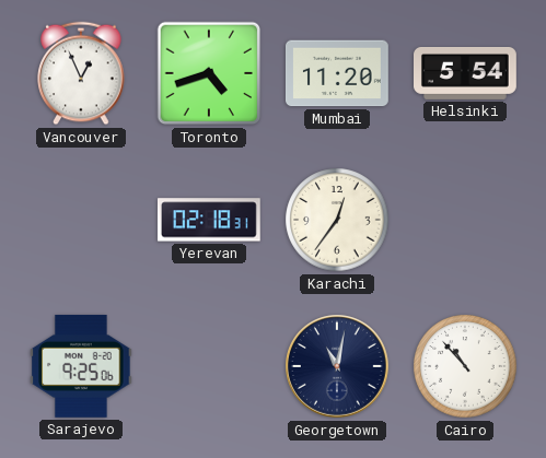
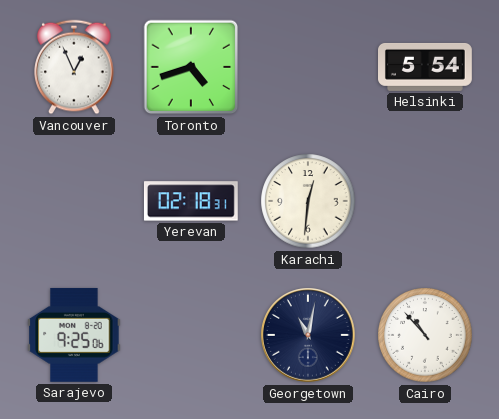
Mumbai: 11:20 -> none
Karachi: 12:36 -> 12:31
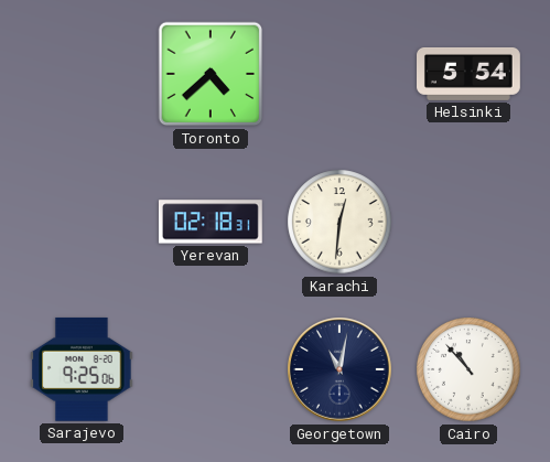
Vancouver: 12:56 -> none
Toronto: 4:42 -> 4:38
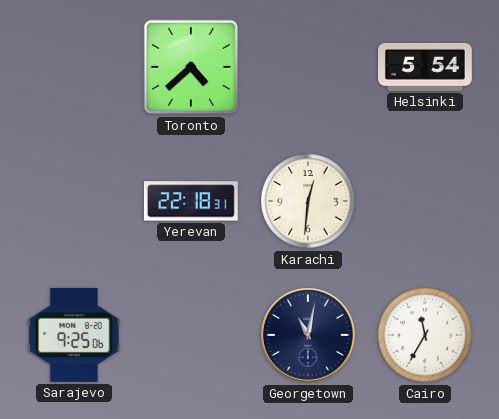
Yerevan: 02:18 -> 22:18
Cairo: 10:53 -> 11:35
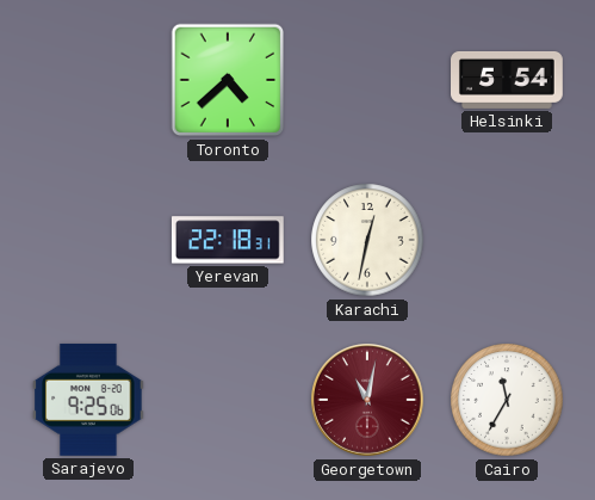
Karachi: 12:31 -> 12:32
Georgetown dial: navy -> burgundy
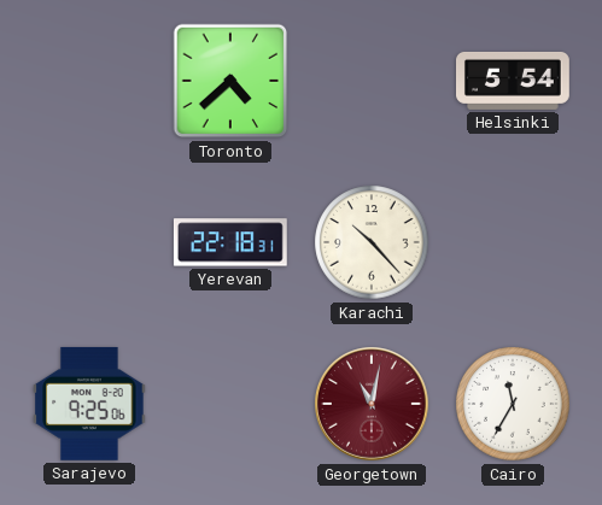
Karachi: 12:32 -> 10:23
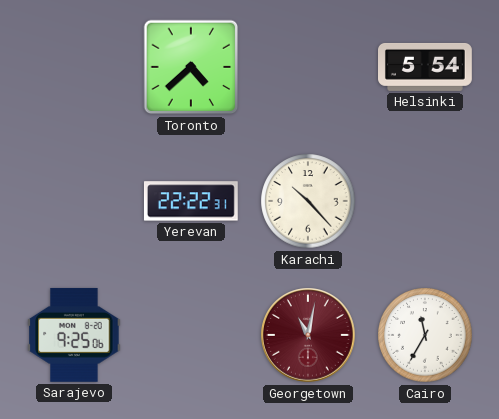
Yerevan: 22:18 -> 22:22
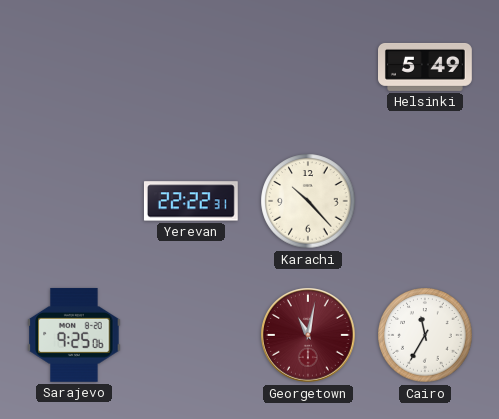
Toronto: 4:38 -> none
Helsinki: 5:54 -> 5:49
